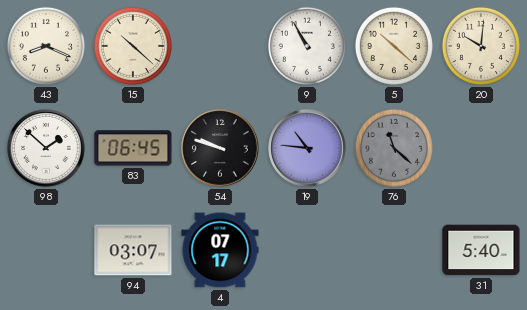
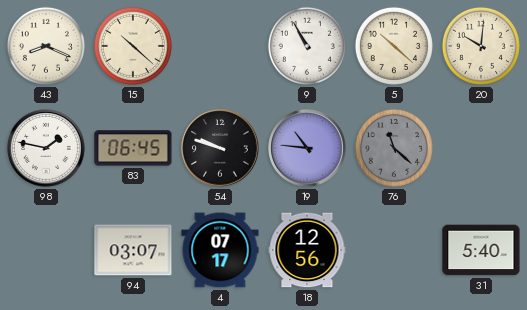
98: 1:52 -> 1:47
18: none -> 12:56
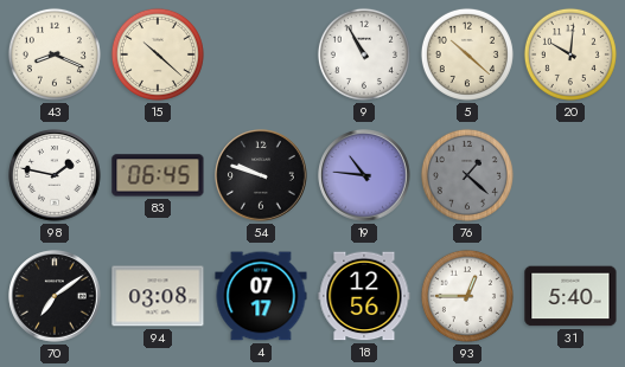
76: 11:22 -> 1:22
70: none -> 7:09
94: 03:07 -> 03:08
93: none -> 12:45
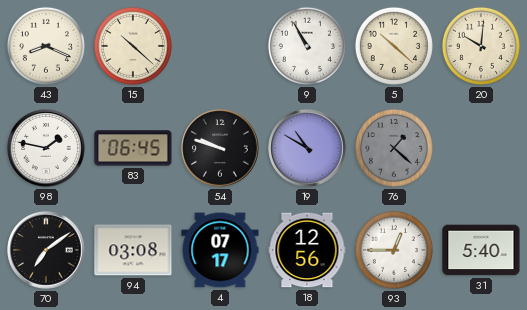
19: 10:46 -> 10:50
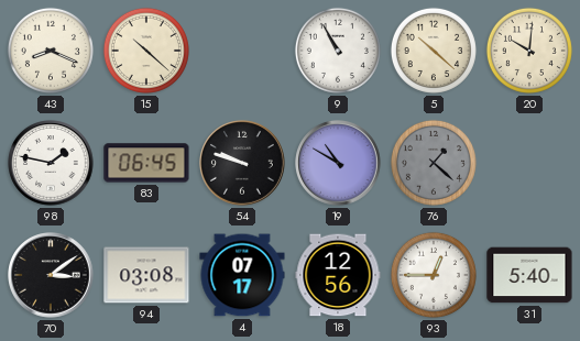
70: 7:09 -> 3:09
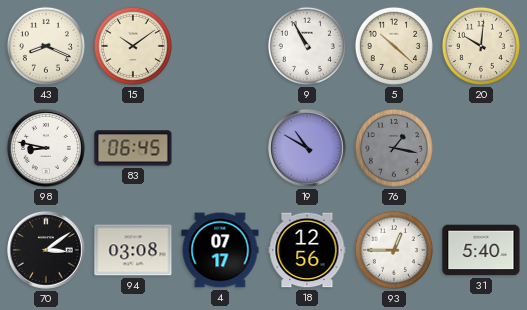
15: 10:22 -> 10:09
98: 1:47 -> 8:47
54: 9:48 -> none
76: 1:22 -> 1:17
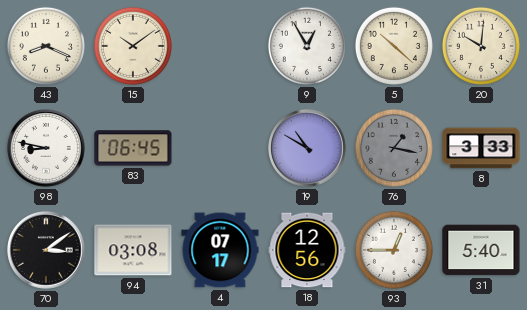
9: 10:55 -> 12:55
8: none -> 3:33
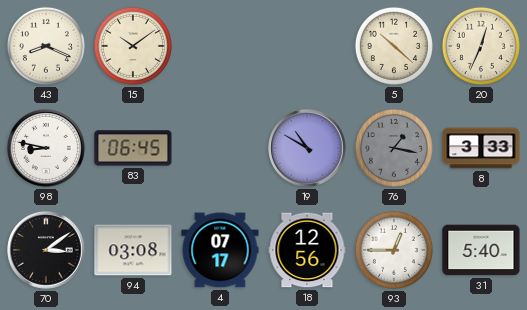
9: 12:55 -> none
20: 10:01 -> 12:34
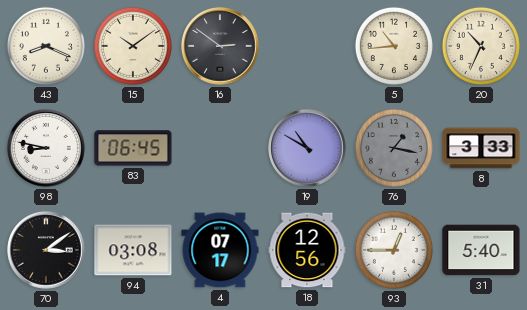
16: none -> 2:51
5: 10:22 -> 10:44
20: 12:34 -> 10:34
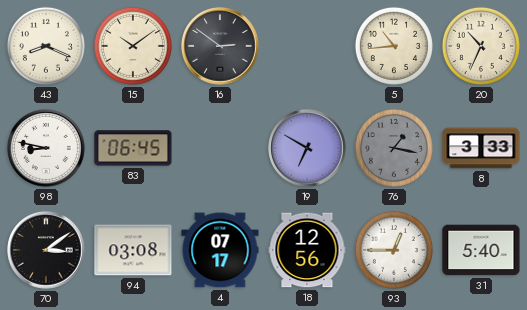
19: 10:50 -> 6:50
